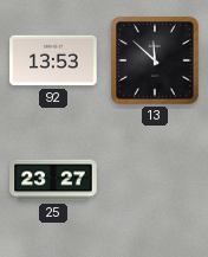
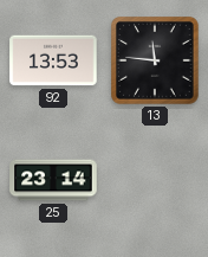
13: 11:52 -> 11:46
25: 23:27 -> 23:14
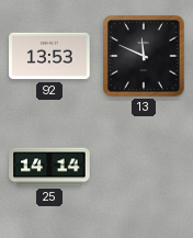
13: 11:46 -> 11:49
25: 23:14 -> 14:14
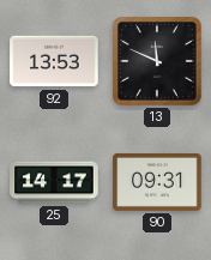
25: 14:14 -> 14:17
90: none -> 09:31
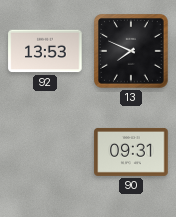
13: 11:49 -> 7:49
25: 14:17 -> none
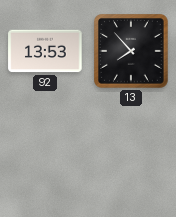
13: 7:49 -> 7:53
90: 09:31 -> none
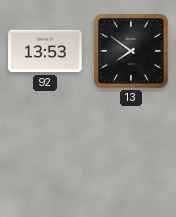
13: 7:53 -> 7:51
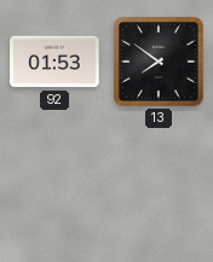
92: 13:53 -> 01:53
